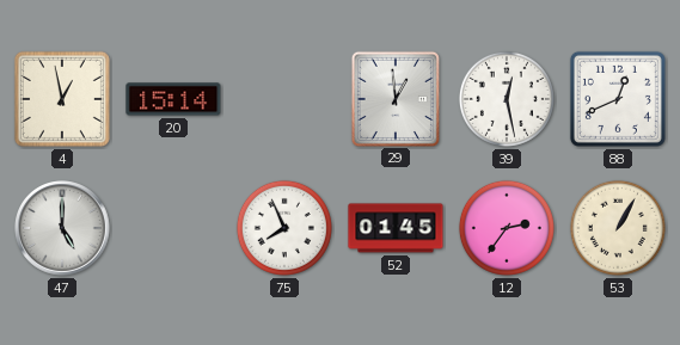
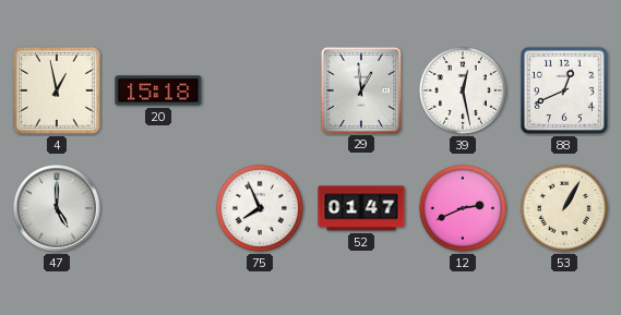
20: 15:14 -> 15:18
52: 01:45 -> 01:47
12: 2:36 -> 2:41
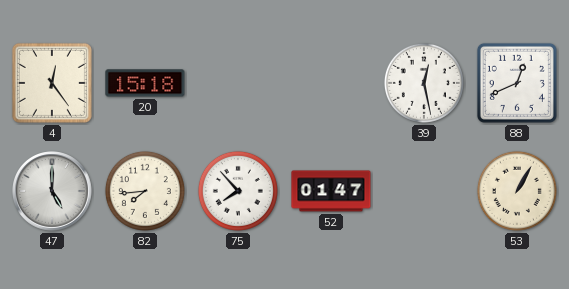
4: 12:58 -> 12:24
29: 12:59 -> none
82: none -> 7:44
75: 7:56 -> 7:53
12: 2:41 -> none
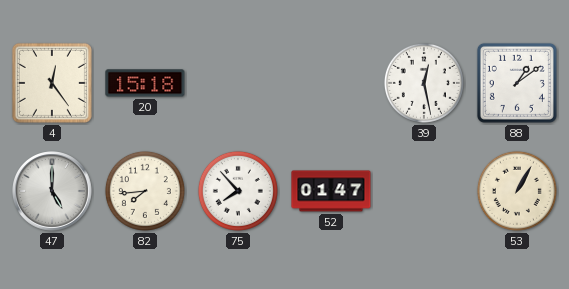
88: 12:41 -> 1:09
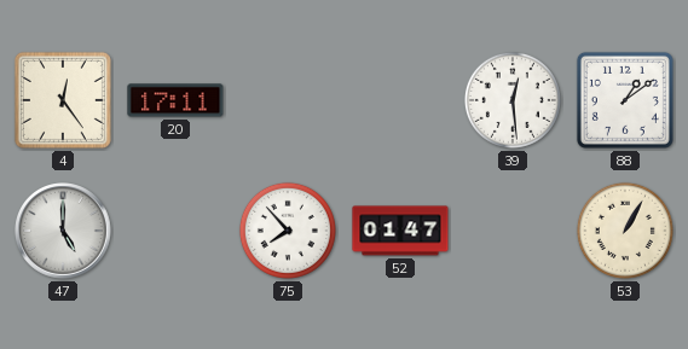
20: 15:18 -> 17:11
39: 12:28 -> 12:29
82: 7:44 -> none
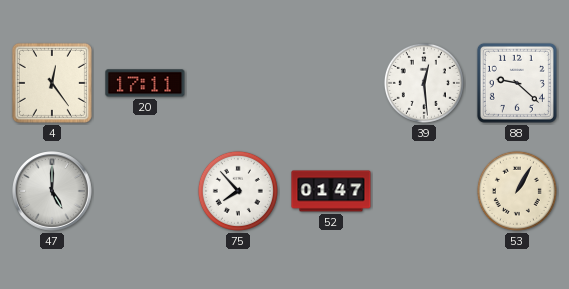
88: 1:09 -> 9:22
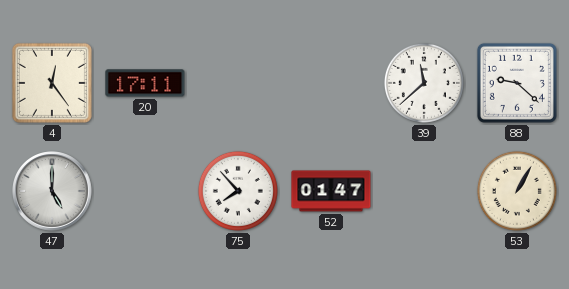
39: 12:29 -> 11:38
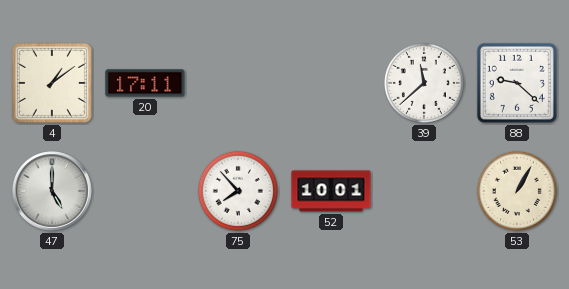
4: 12:24 -> 1:09
52: 01:47 -> 10:01
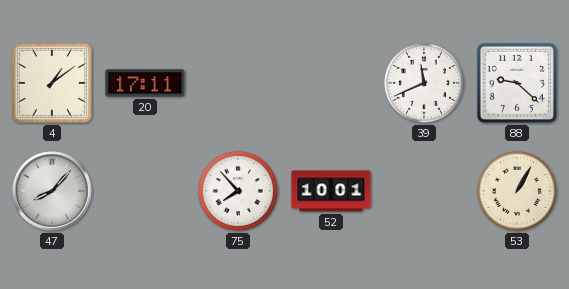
39: 11:38 -> 11:41
47: 5:00 -> 8:07
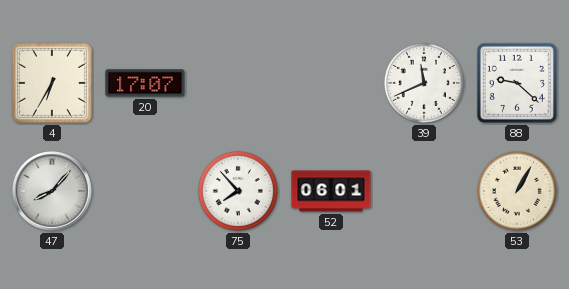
4: 1:09 -> 6:35
20: 17:11 -> 17:07
52: 10:01 -> 06:01
